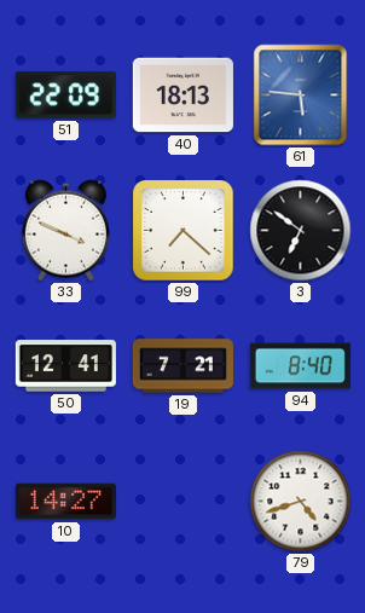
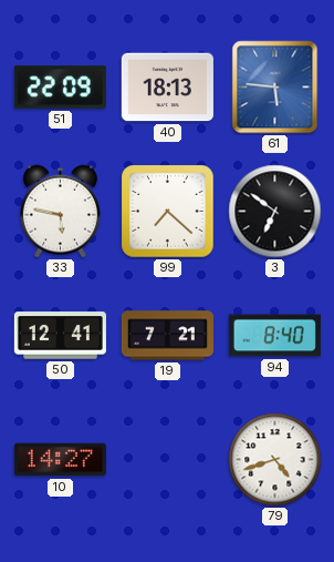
33: 3:49 -> 5:47
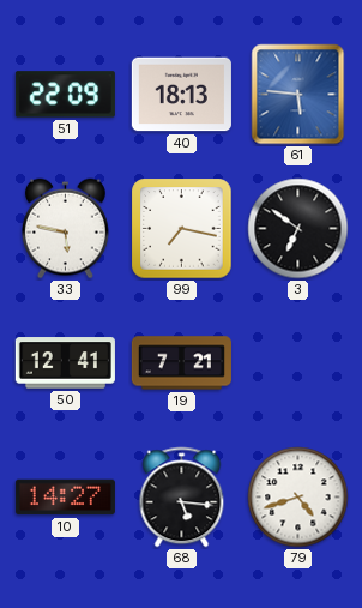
99: 7:22 -> 7:17
94: 8:40 -> none
68: none -> 5:16
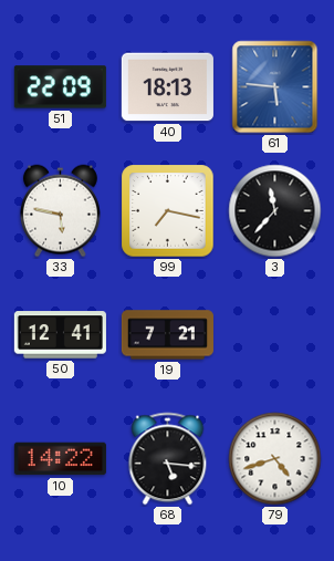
3: 6:51 -> 11:37
10: 14:27 -> 14:22
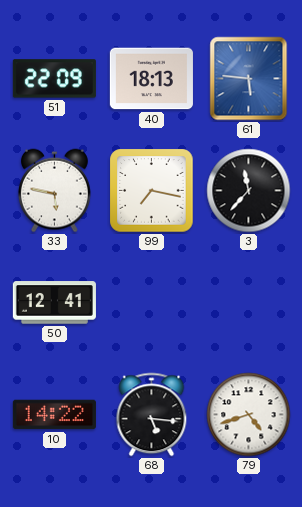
19: 7:21 -> none
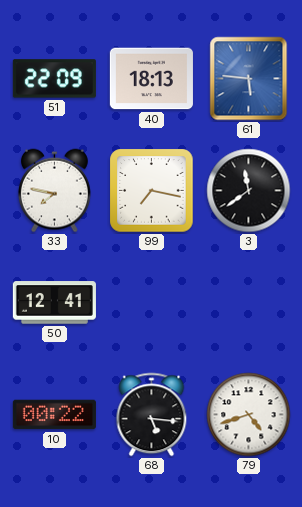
33: 5:47 -> 7:47
3: 11:37 -> 11:39
10: 14:22 -> 00:22
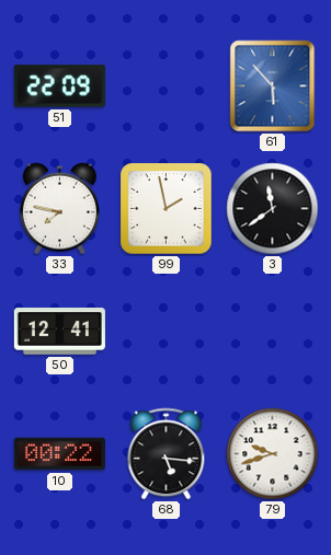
40: 18:13 -> none
61: 5:46 -> 5:53
99: 7:17 -> 1:58
79: 4:42 -> 9:42
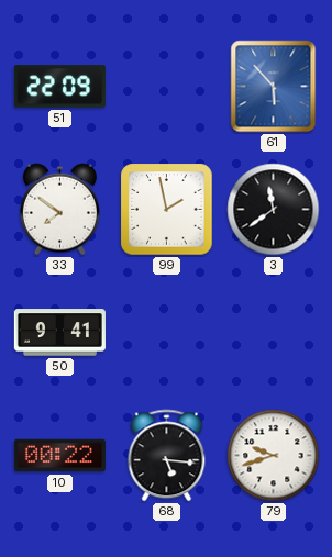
33: 7:47 -> 7:51
50: 12:41 -> 9:41
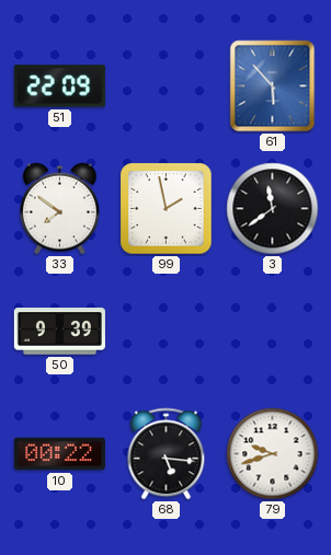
50: 9:41 -> 9:39
